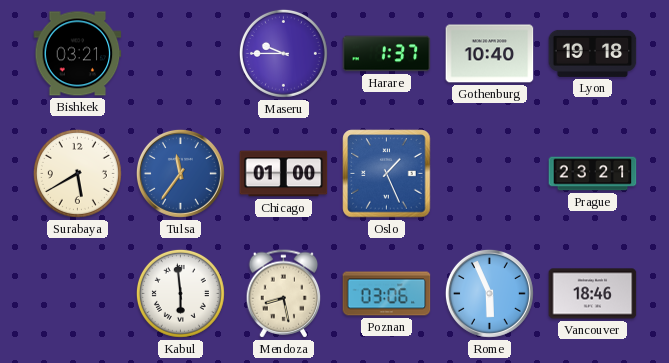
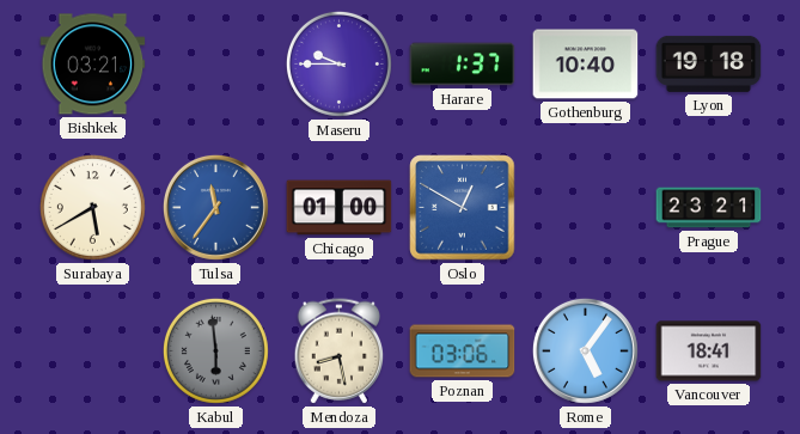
Oslo: 1:26 -> 12:50
Kabul dial: white -> grey
Rome: 5:56 -> 5:06
Vancouver: 18:46 -> 18:41
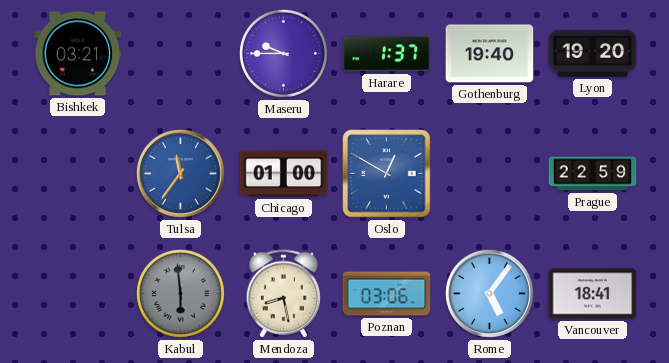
Gothenburg: 10:40 -> 19:40
Lyon: 19:18 -> 19:20
Surabaya: 5:40 -> none
Prague: 23:21 -> 22:59
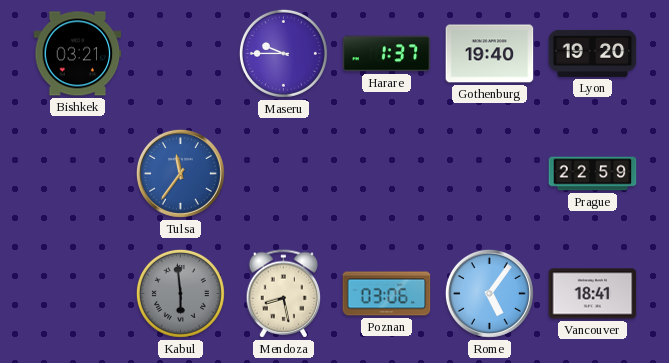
Chicago: 01:00 -> none
Oslo: 12:50 -> none
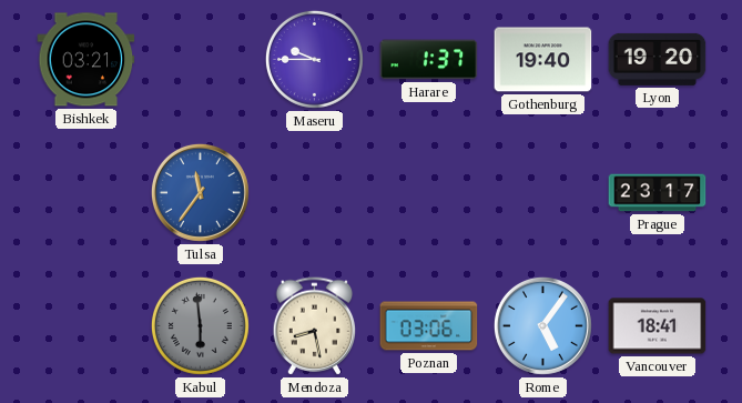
Prague: 22:59 -> 23:17
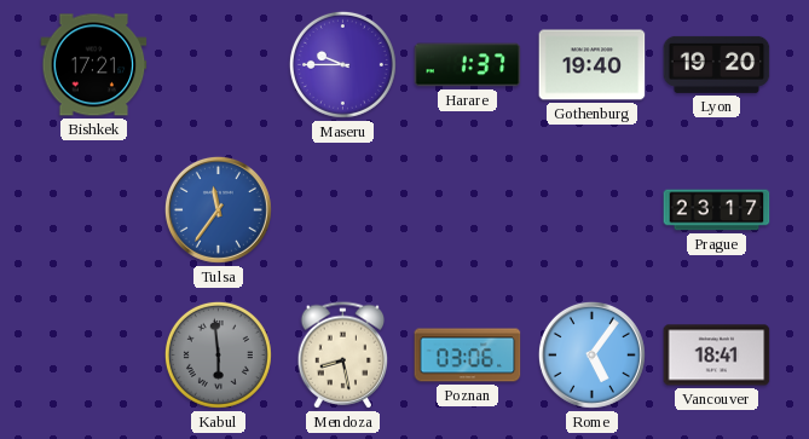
Bishkek: 03:21 -> 17:21
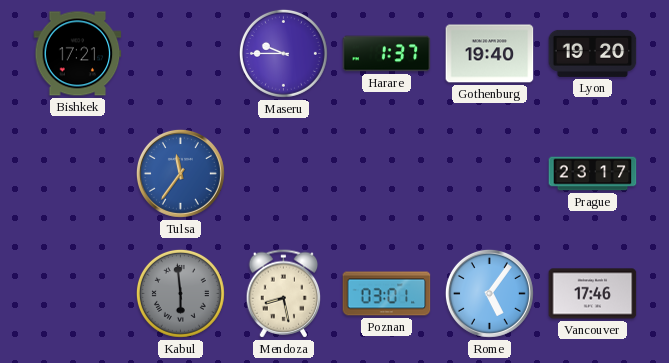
Poznan: 03:06 -> 03:01
Vancouver: 18:41 -> 17:46
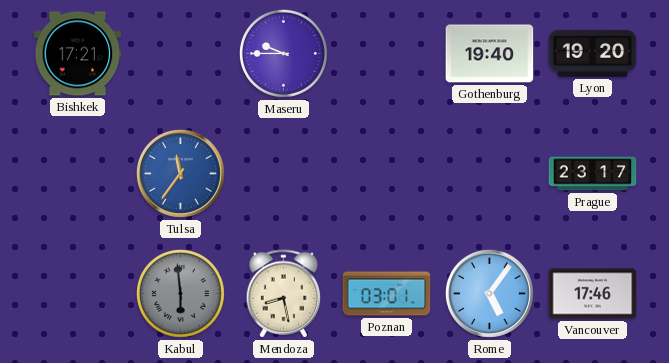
Harare: 1:37 -> none
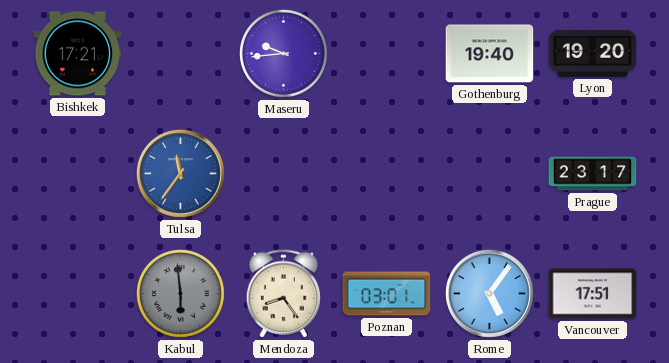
Maseru: 9:45 -> 9:44
Mendoza: 8:28 -> 8:24
Vancouver: 17:46 -> 17:51
